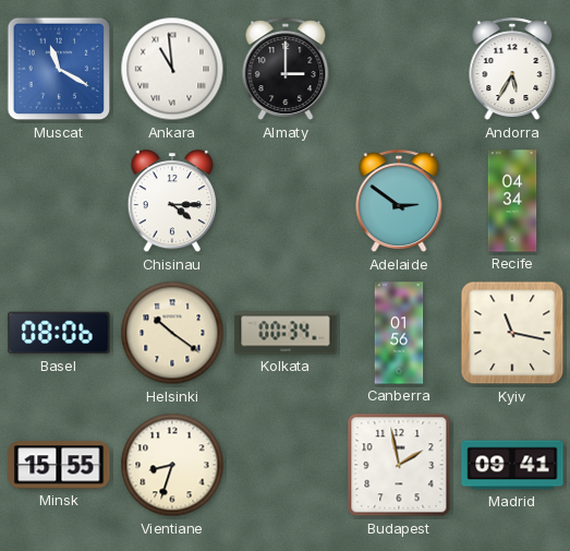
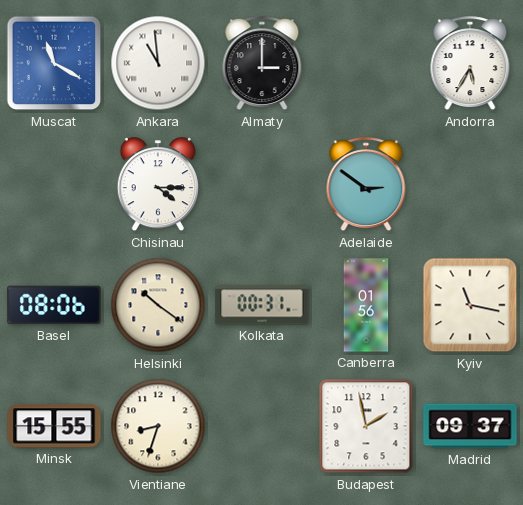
Recife: 04:34 -> none
Kolkata: 00:34 -> 00:31
Madrid: 09:41 -> 09:37
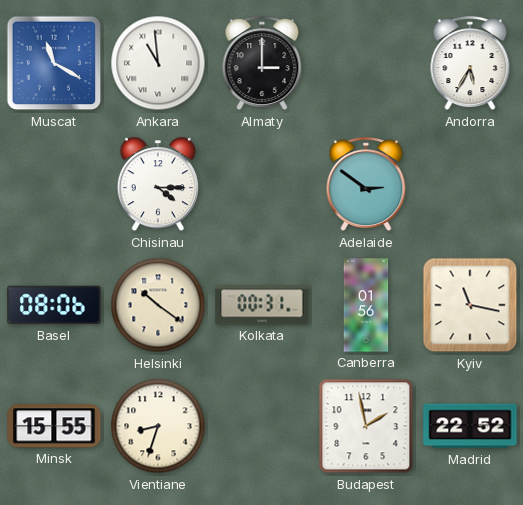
Madrid: 09:37 -> 22:52
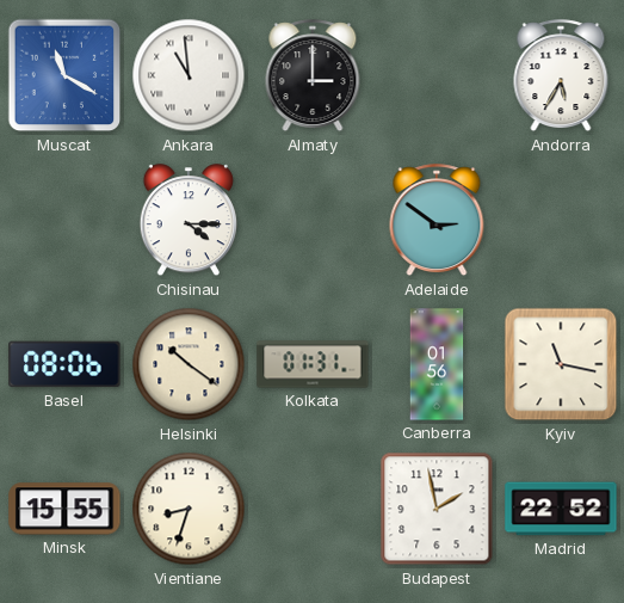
Kolkata: 00:31 -> 01:31
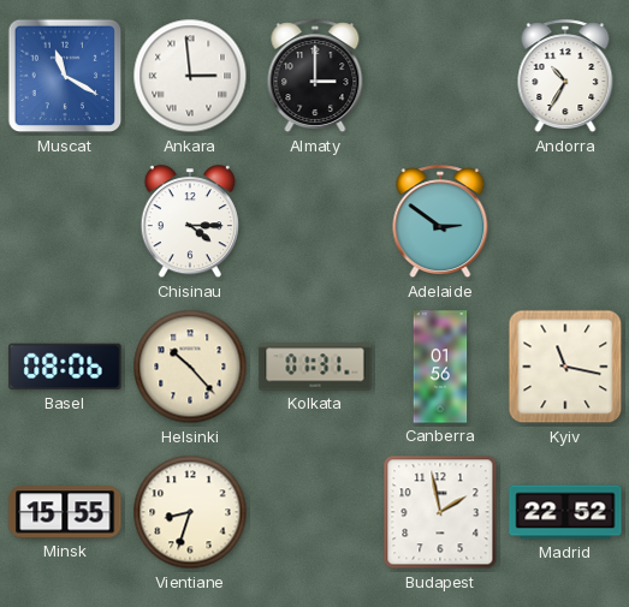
Ankara: 10:59 -> 2:59
Andorra: 5:35 -> 10:35
Helsinki: 10:21 -> 10:23
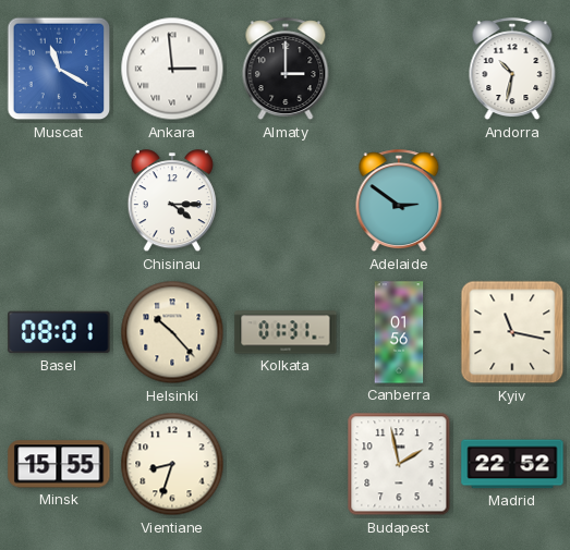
Andorra: 10:35 -> 10:32
Basel: 08:06 -> 08:01
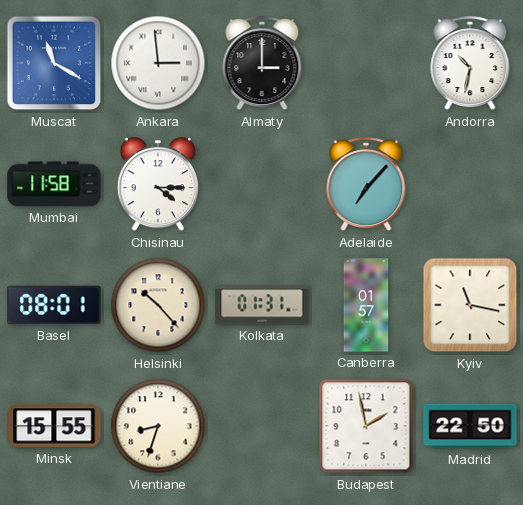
Mumbai: none -> 11:58
Adelaide: 2:51 -> 7:07
Canberra: 01:56 -> 01:57
Madrid: 22:52 -> 22:50
